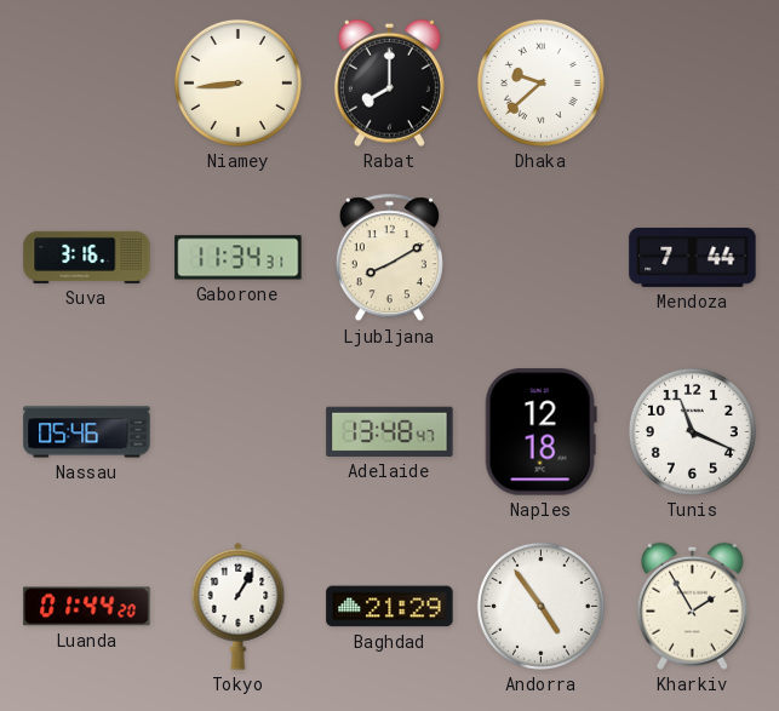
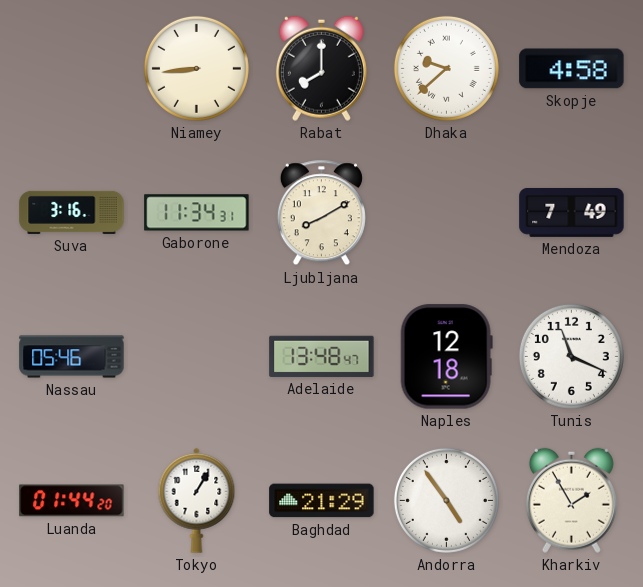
Skopje: none -> 4:58
Mendoza: 7:44 -> 7:49
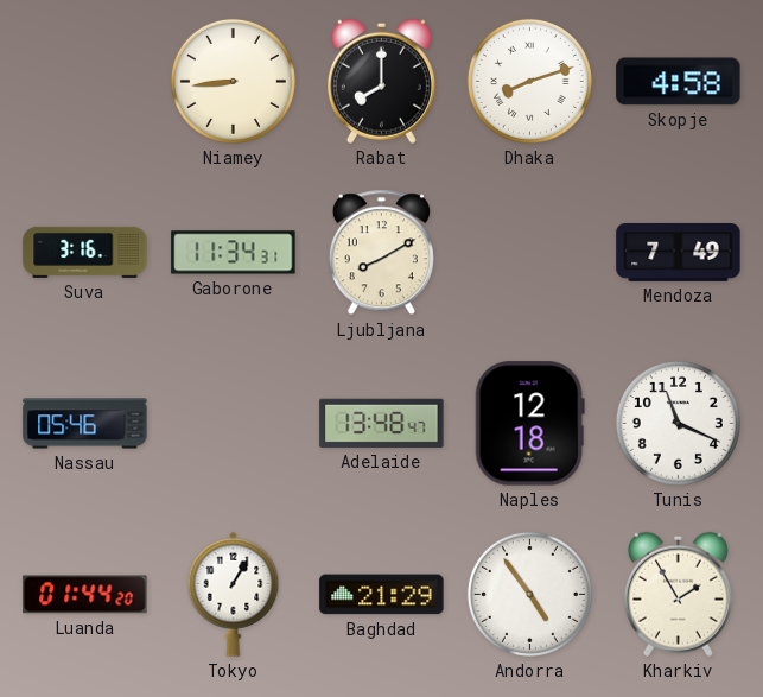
Dhaka: 9:38 -> 8:12
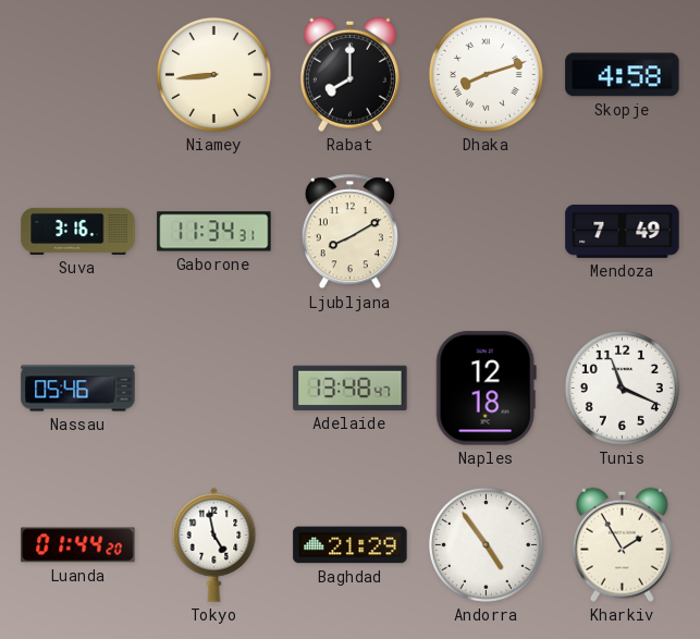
Tokyo: 1:05 -> 4:58
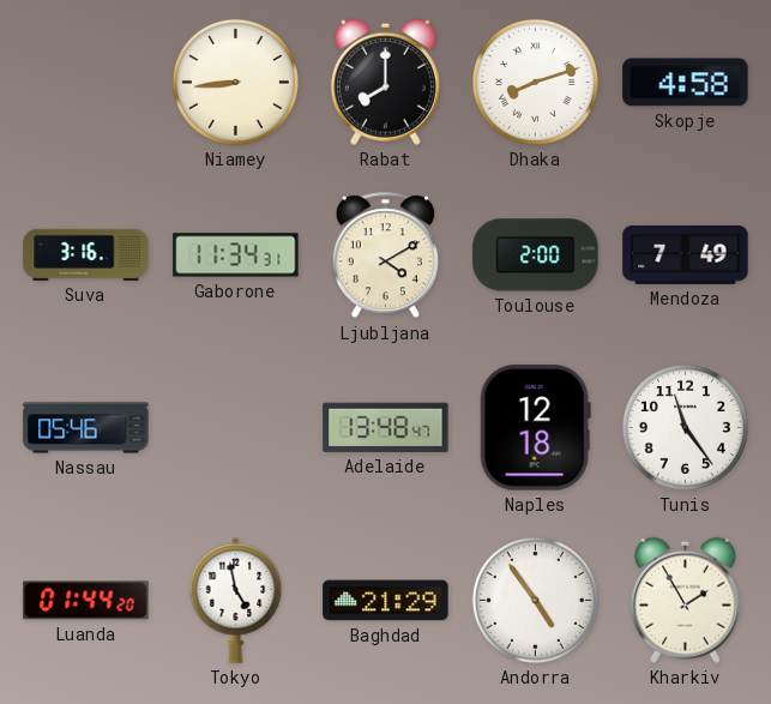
Ljubljana: 8:10 -> 4:10
Toulouse: none -> 2:00
Tunis: 11:19 -> 11:24
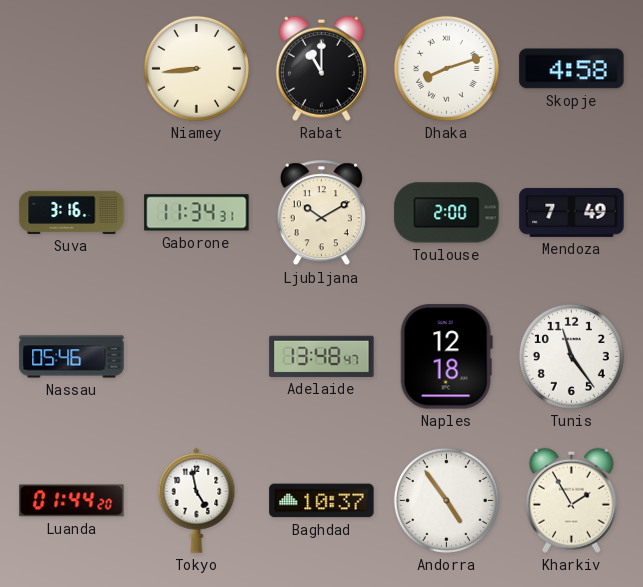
Rabat: 8:00 -> 11:00
Ljubljana: 4:10 -> 10:10
Baghdad: 21:29 -> 10:37
